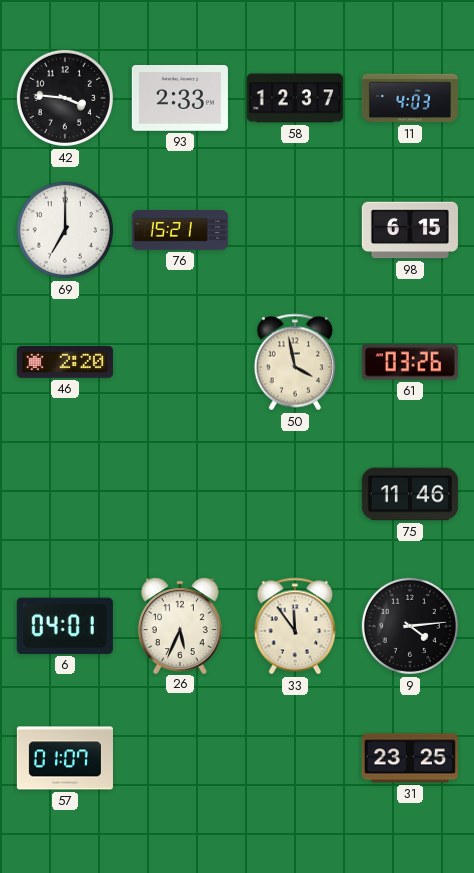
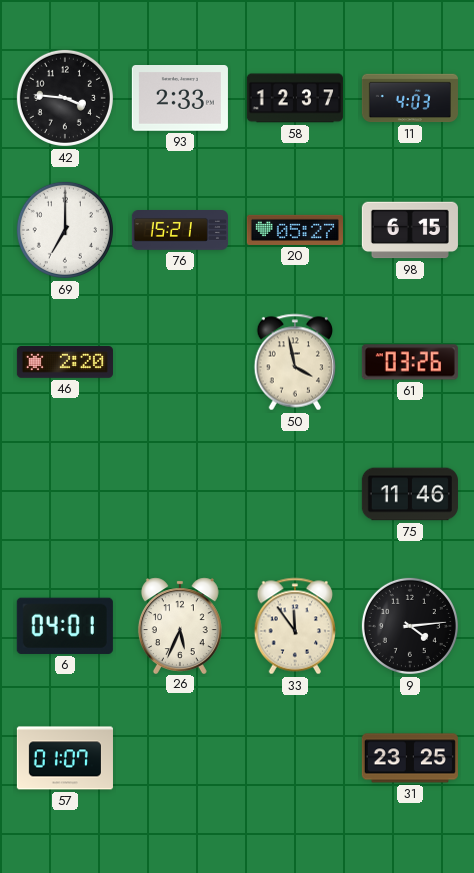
20: none -> 05:27
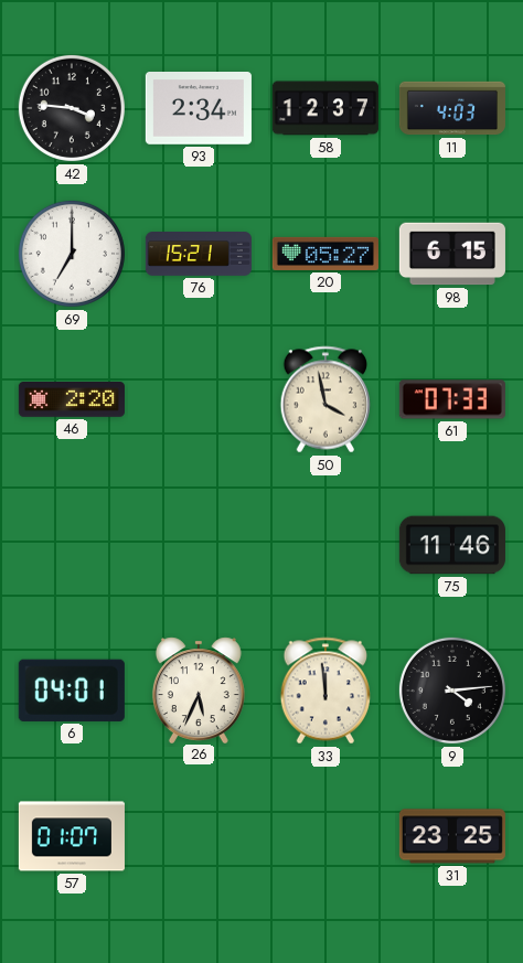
93: 2:33 -> 2:34
61: 03:26 -> 07:33
33: 11:54 -> 11:59
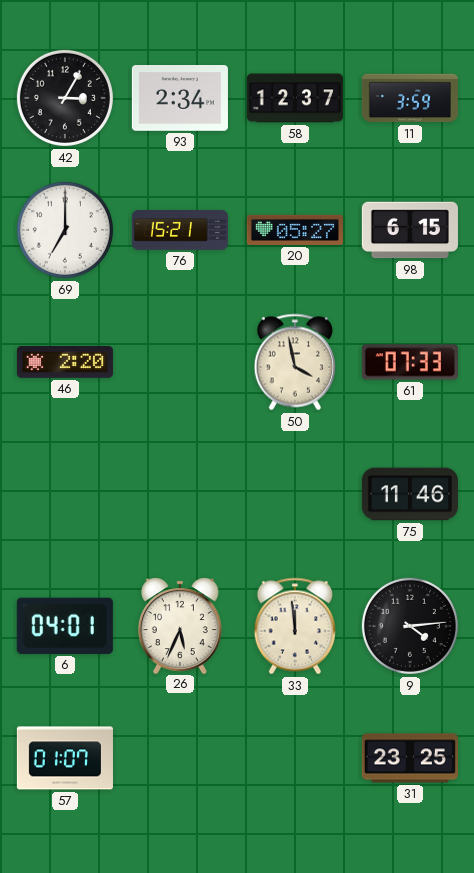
42: 3:46 -> 3:05
11: 4:03 -> 3:59
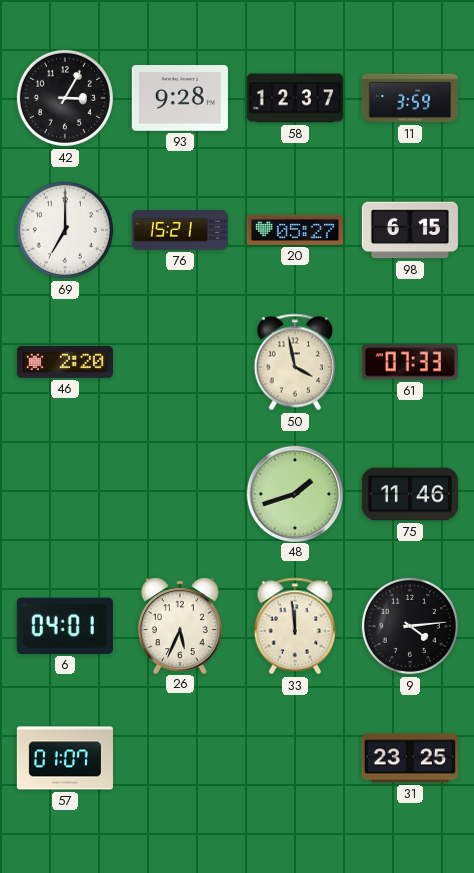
93: 2:34 -> 9:28
48: none -> 1:42
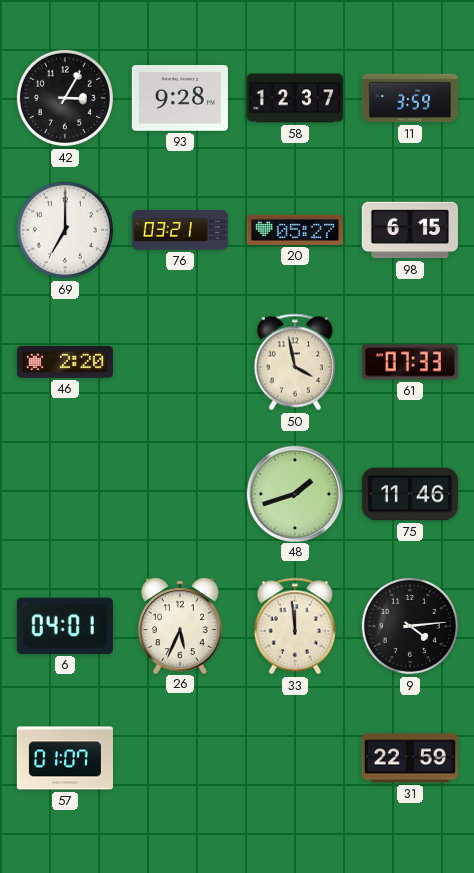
76: 15:21 -> 03:21
31: 23:25 -> 22:59
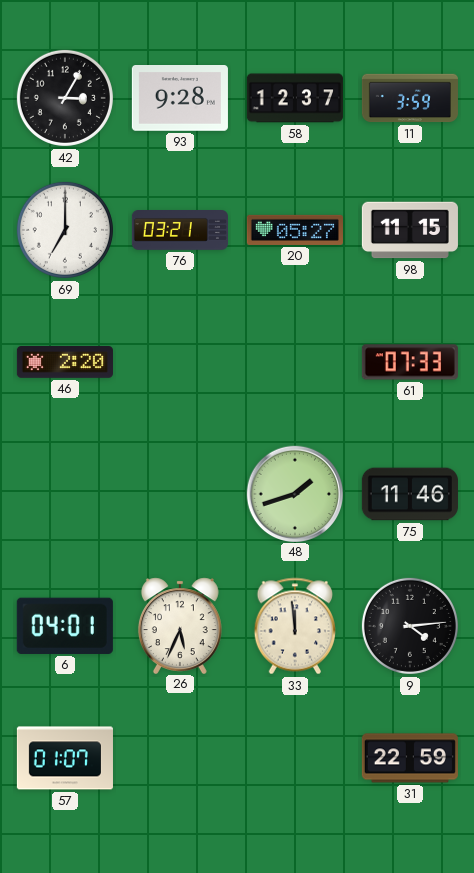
98: 6:15 -> 11:15
50: 3:58 -> none
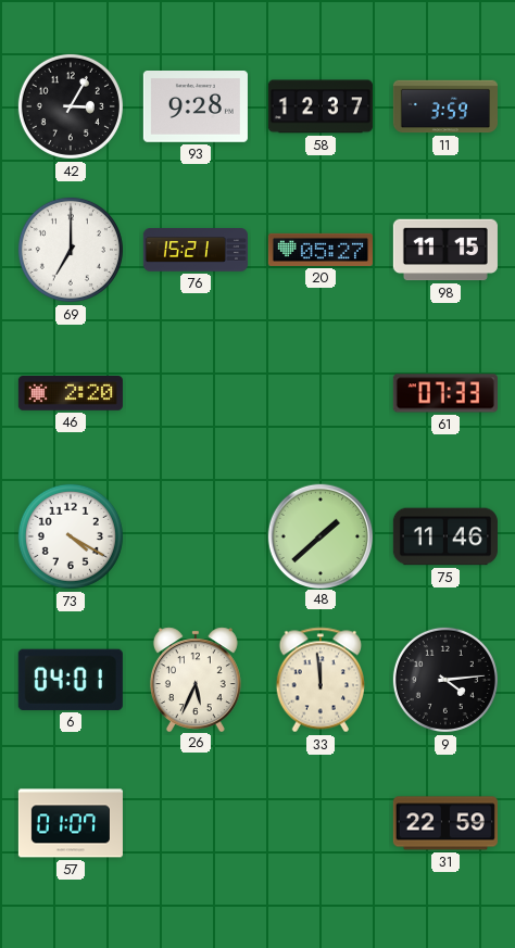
76: 03:21 -> 15:21
73: none -> 4:20
48: 1:42 -> 1:38
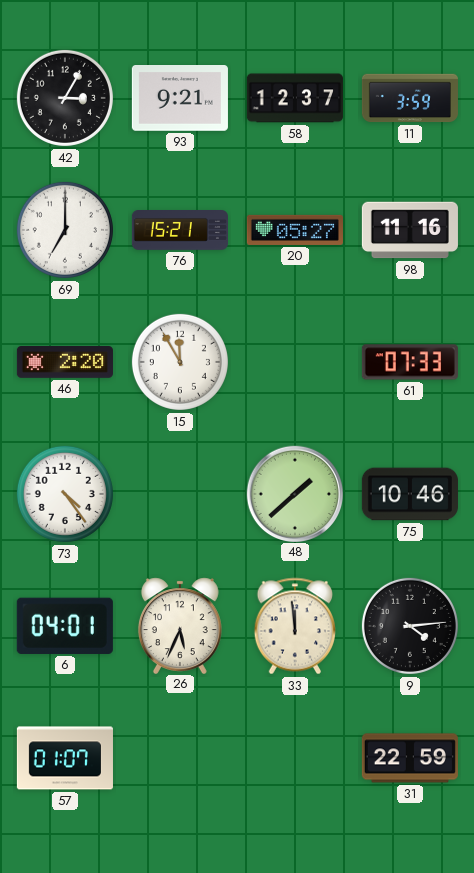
93: 9:28 -> 9:21
98: 11:15 -> 11:16
15: none -> 11:55
73: 4:20 -> 4:24
75: 11:46 -> 10:46
